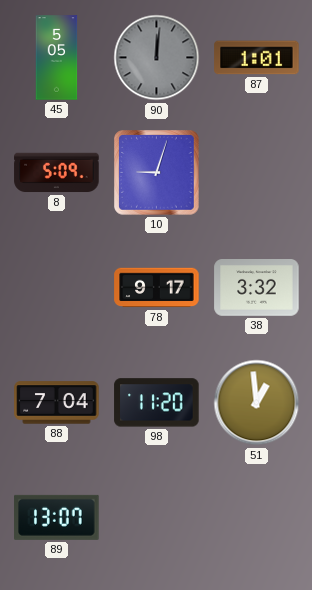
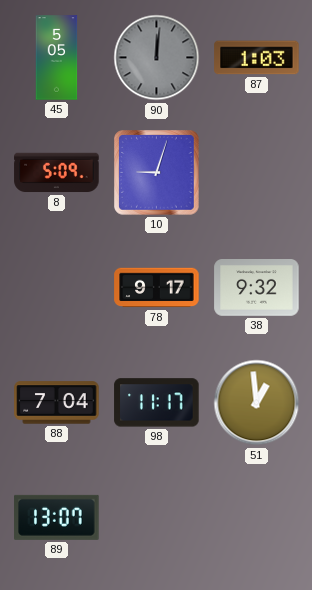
87: 1:01 -> 1:03
38: 3:32 -> 9:32
98: 11:20 -> 11:17
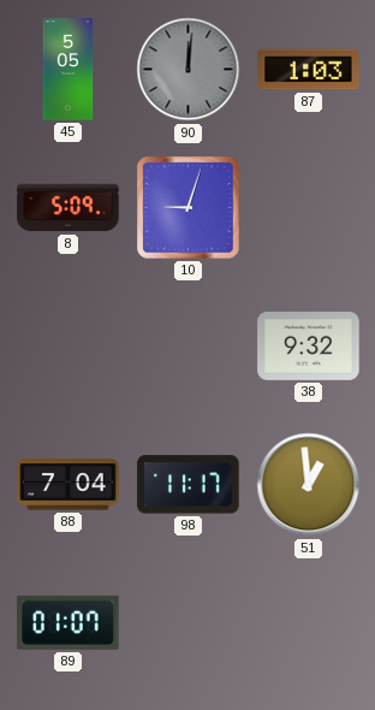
78: 9:17 -> none
89: 13:07 -> 01:07
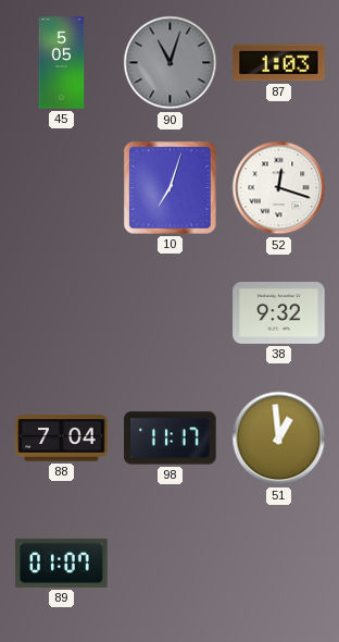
90: 12:01 -> 11:03
8: 5:09 -> none
10: 9:03 -> 7:03
52: none -> 12:18
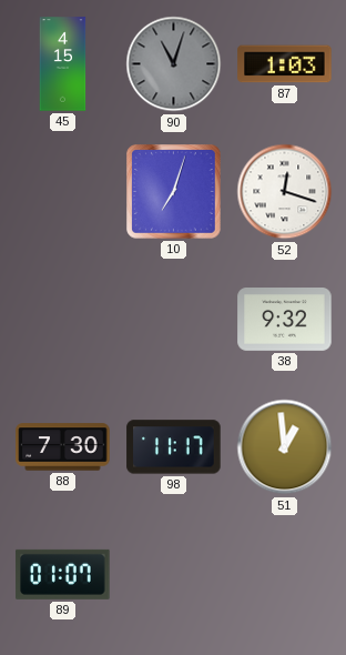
45: 5:05 -> 4:15
88: 7:04 -> 7:30
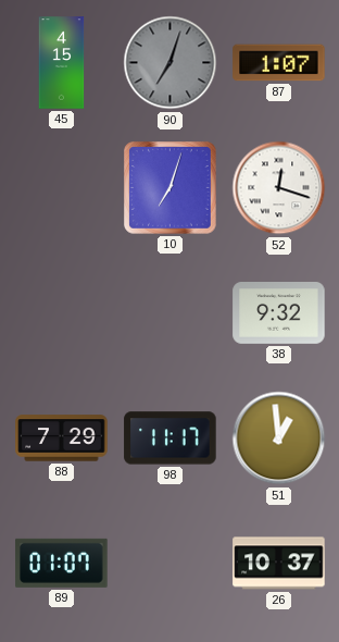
90: 11:03 -> 7:03
87: 1:03 -> 1:07
88: 7:30 -> 7:29
26: none -> 10:37
